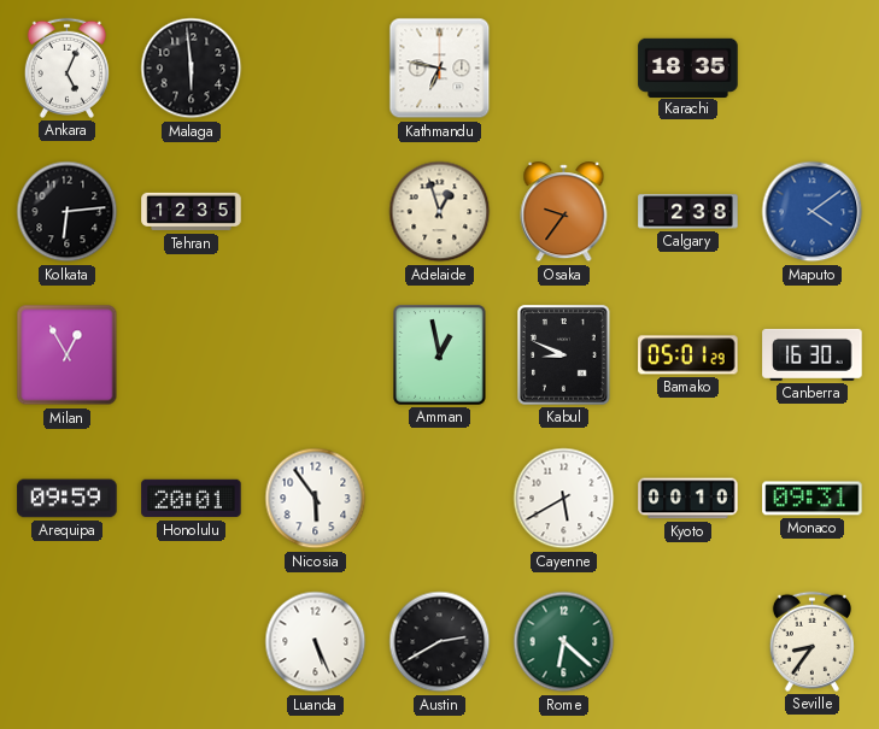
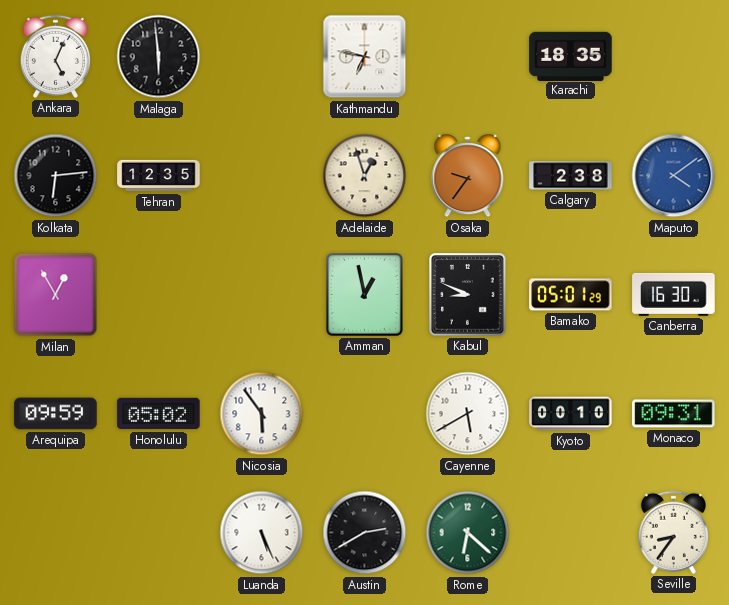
Honolulu: 20:01 -> 05:02
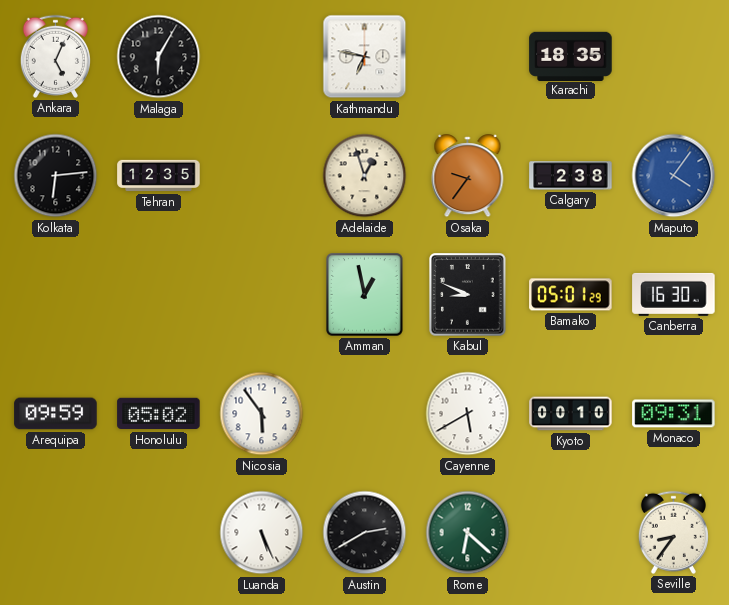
Malaga: 5:59 -> 6:05
Maputo: 4:09 -> 4:06
Milan: 12:55 -> none
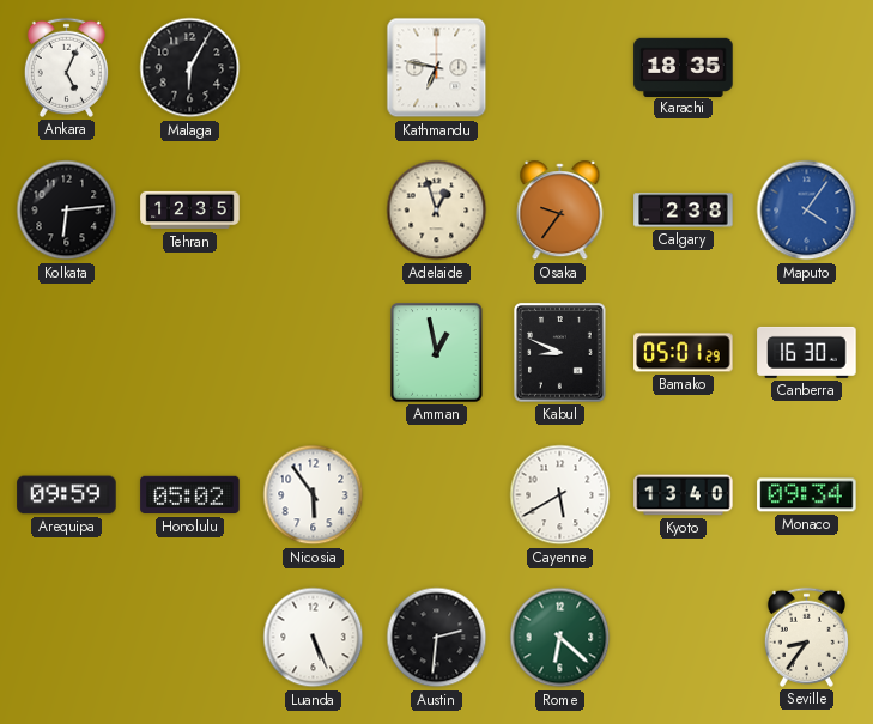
Kyoto: 00:10 -> 13:40
Monaco: 09:31 -> 09:34
Austin: 2:40 -> 2:31
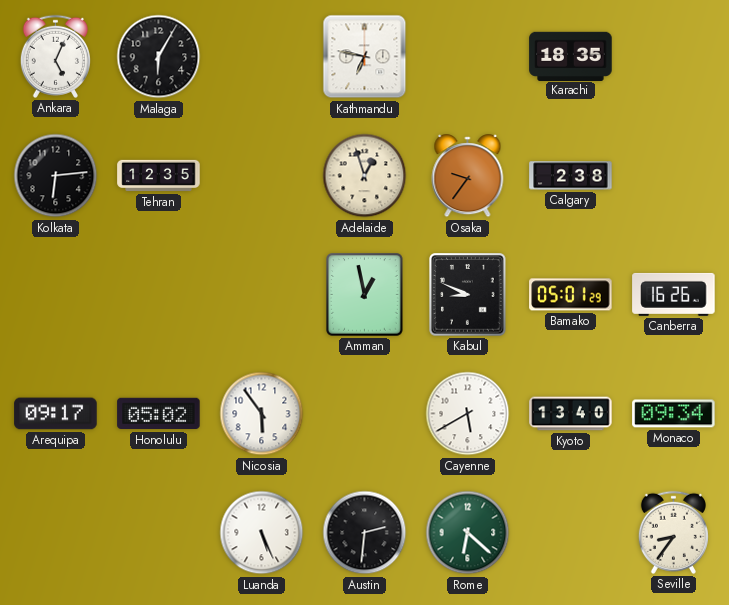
Maputo: 4:06 -> none
Canberra: 16:30 -> 16:26
Arequipa: 09:59 -> 09:17
